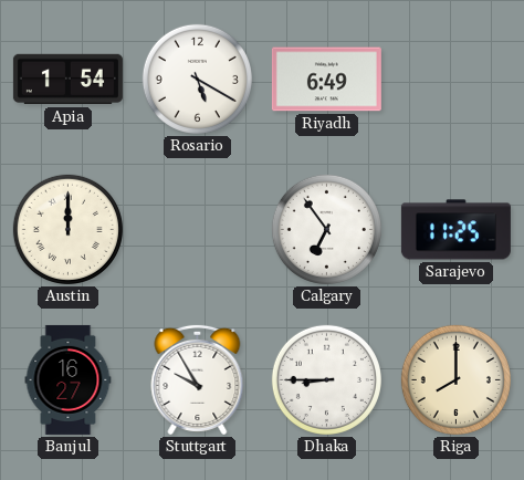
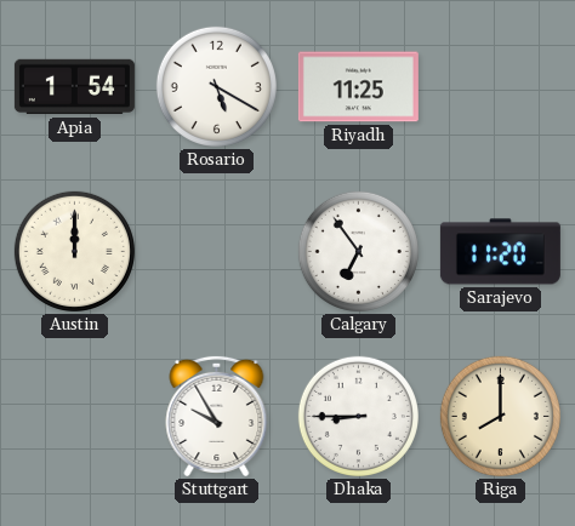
Riyadh: 6:49 -> 11:25
Sarajevo: 11:25 -> 11:20
Banjul: 16:27 -> none
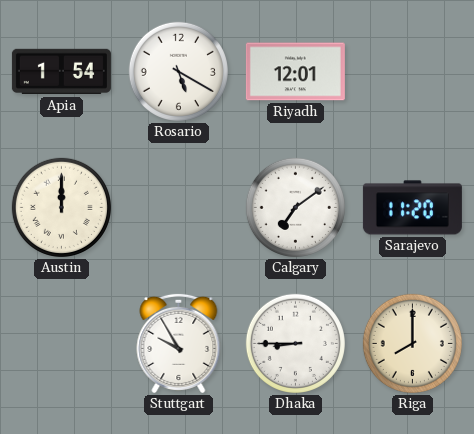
Riyadh: 11:25 -> 12:01
Calgary: 6:54 -> 7:09
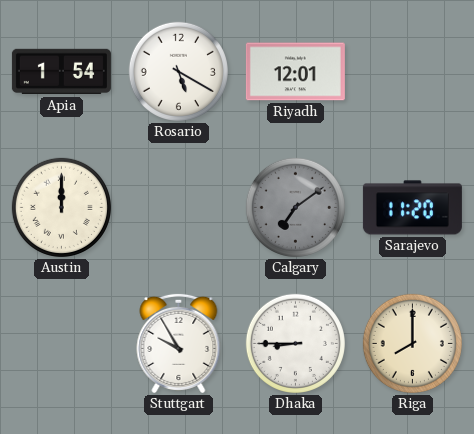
Calgary dial: white -> grey
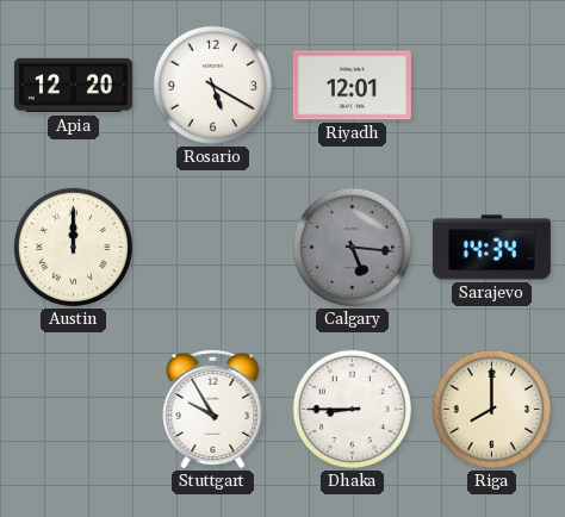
Apia: 1:54 -> 12:20
Calgary: 7:09 -> 5:16
Sarajevo: 11:20 -> 14:34
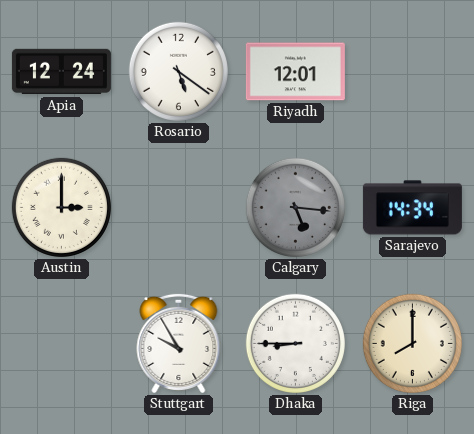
Apia: 12:20 -> 12:24
Rosario: 5:20 -> 5:21
Austin: 12:00 -> 3:00
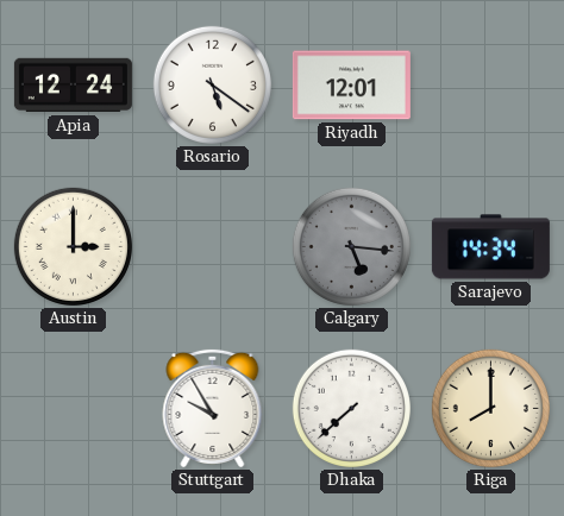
Dhaka: 8:45 -> 7:38
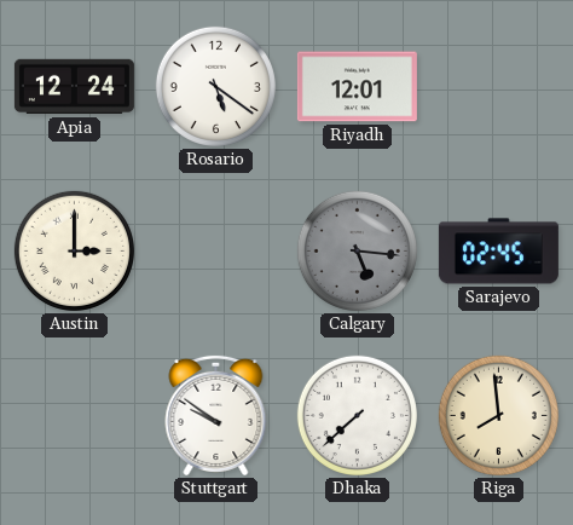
Sarajevo: 14:34 -> 02:45
Stuttgart: 9:55 -> 9:51
Riga: 8:00 -> 7:59
